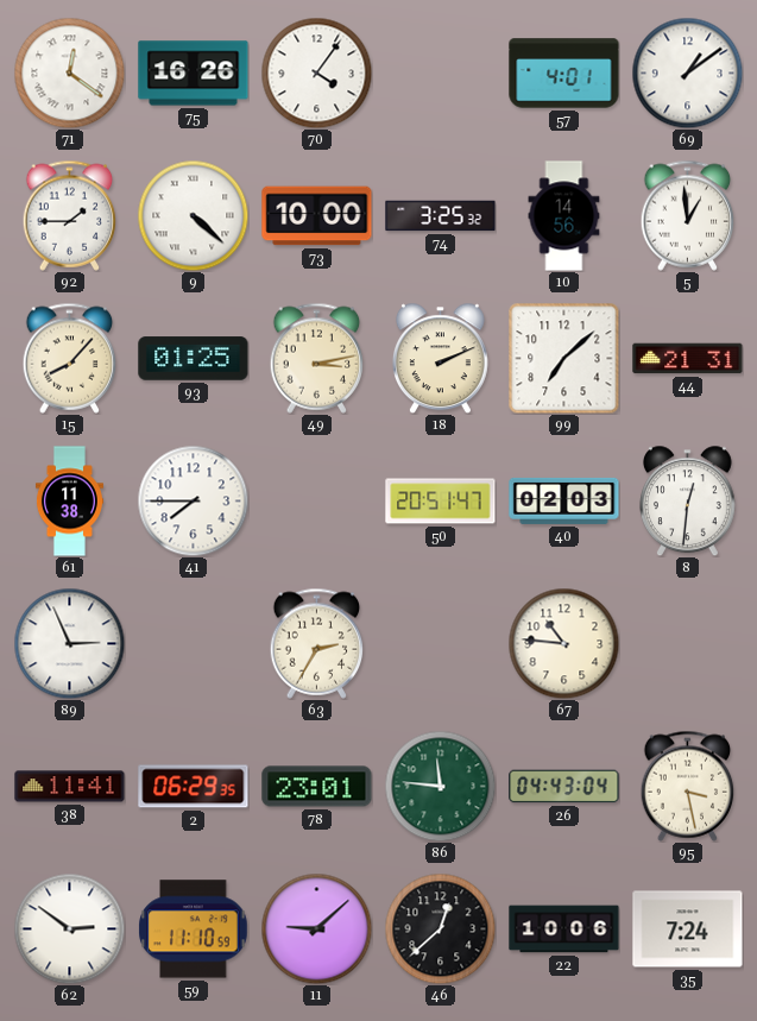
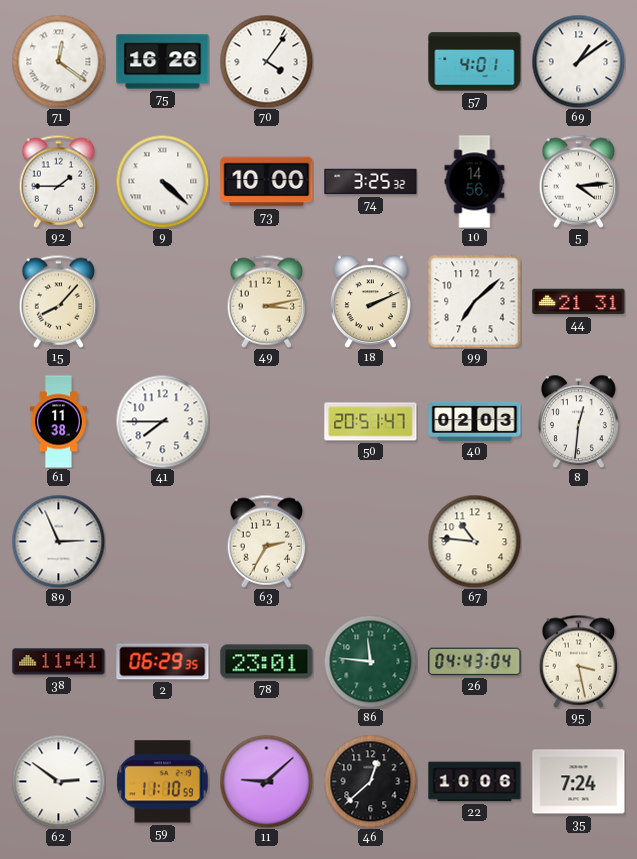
5: 12:59 -> 4:14
93: 01:25 -> none
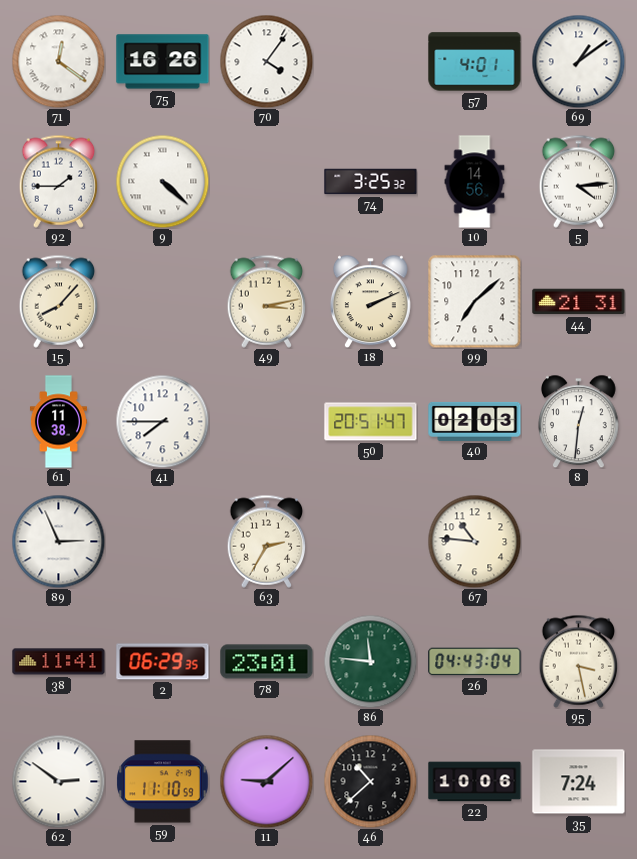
73: 10:00 -> none
46: 12:38 -> 10:38
